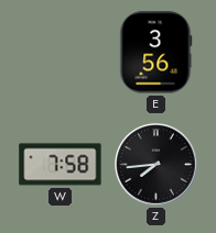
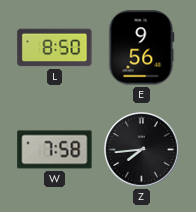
L: none -> 8:50
E: 3:56 -> 9:56
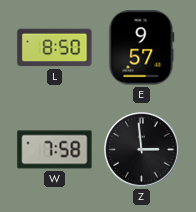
E: 9:56 -> 9:57
Z: 7:44 -> 2:59
